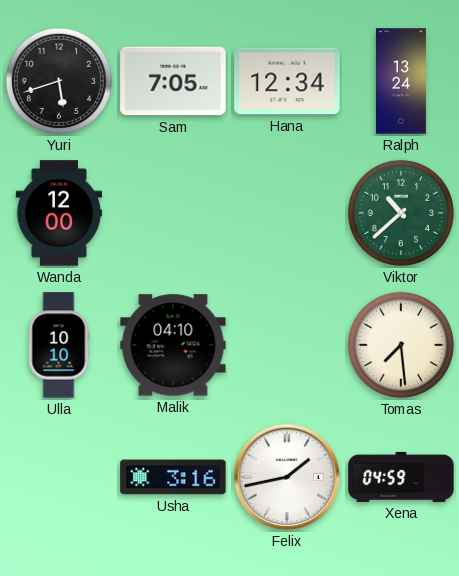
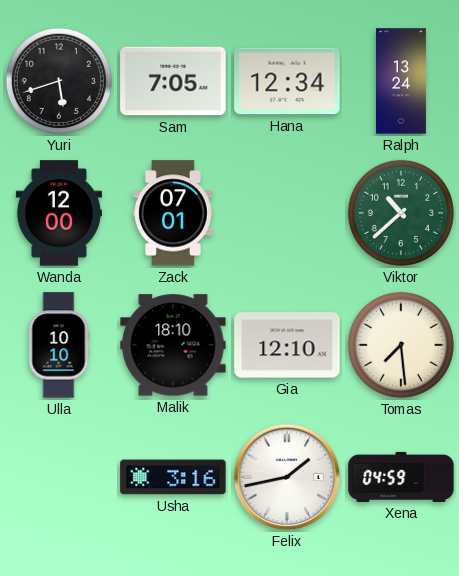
Zack: none -> 07:01
Malik: 04:10 -> 18:10
Gia: none -> 12:10
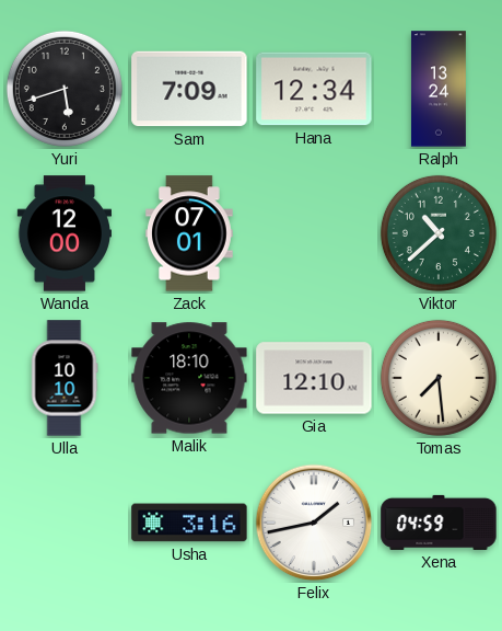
Sam: 7:05 -> 7:09
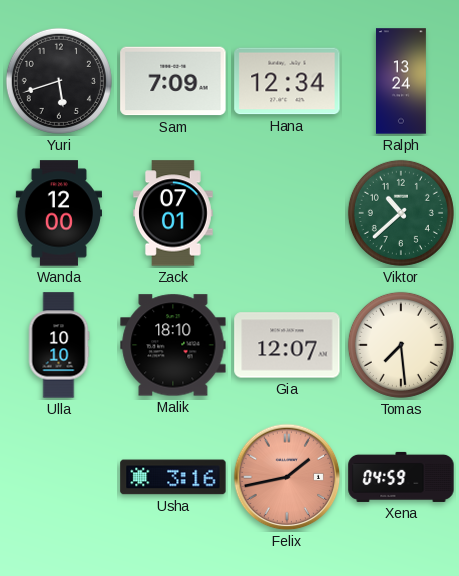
Gia: 12:10 -> 12:07
Felix dial: white -> salmon
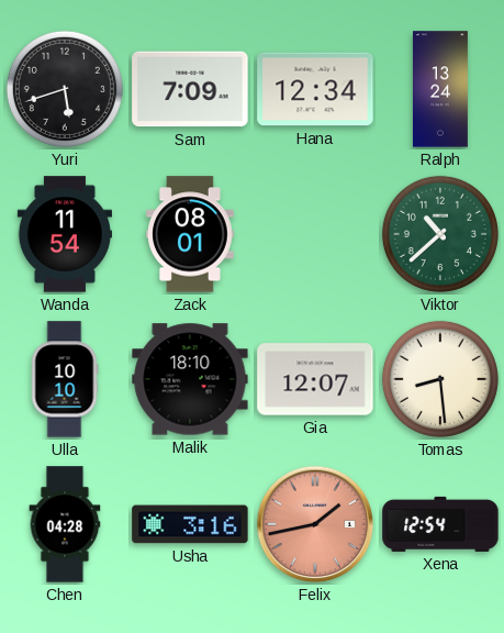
Wanda: 12:00 -> 11:54
Zack: 07:01 -> 08:01
Tomas: 7:29 -> 8:29
Chen: none -> 04:28
Xena: 04:59 -> 12:54
